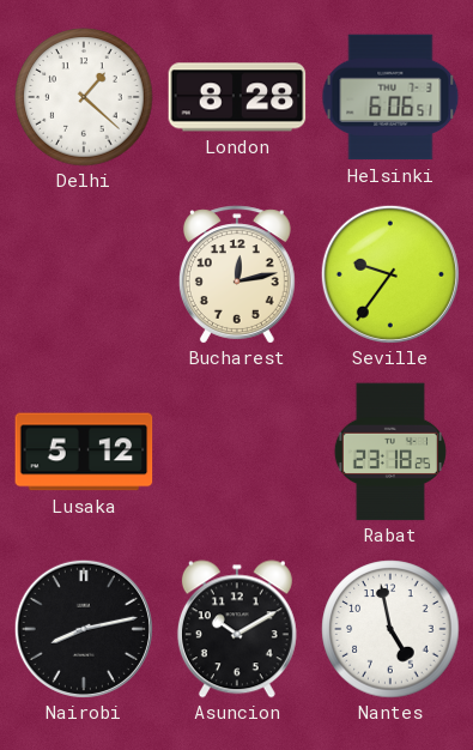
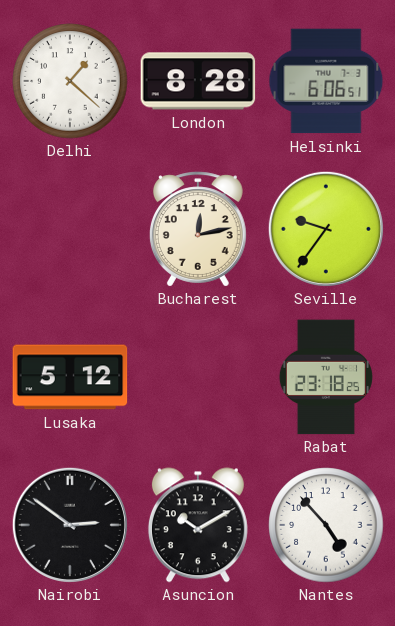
Nairobi: 8:13 -> 2:51
Nantes: 4:58 -> 4:53
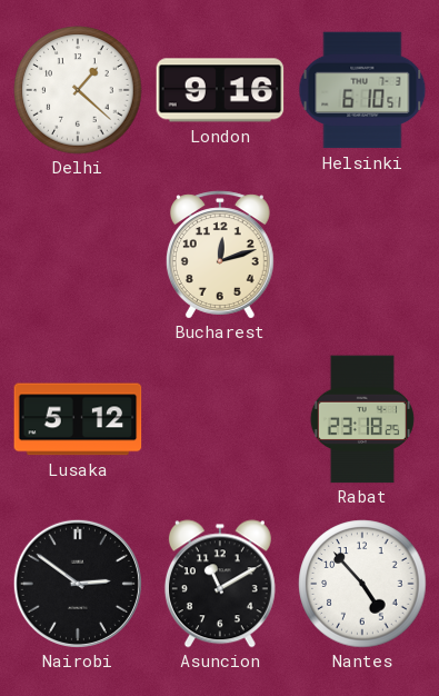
London: 8:28 -> 9:16
Helsinki: 6:06 -> 6:10
Bucharest: 12:13 -> 12:12
Seville: 9:36 -> none
Asuncion: 10:10 -> 11:10
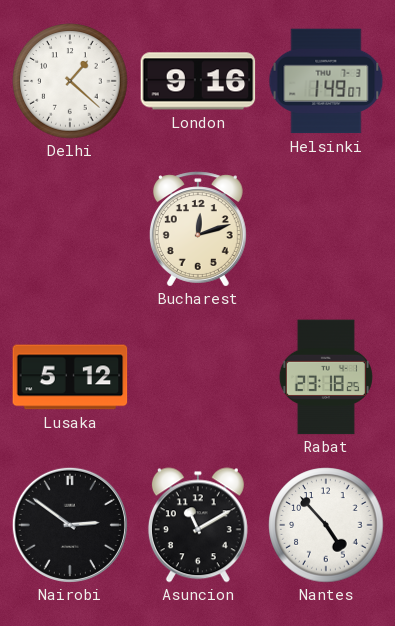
Helsinki: 6:10 -> 1:49
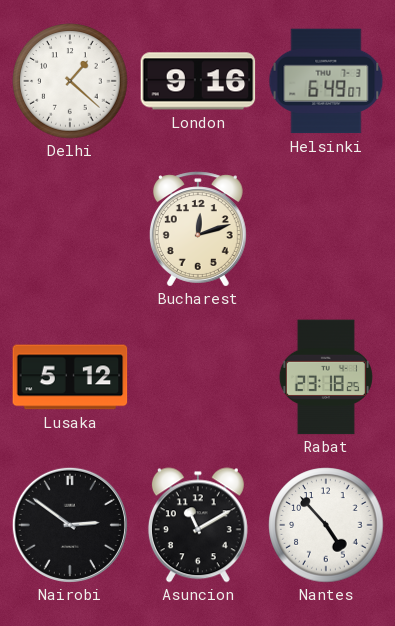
Helsinki: 1:49 -> 6:49
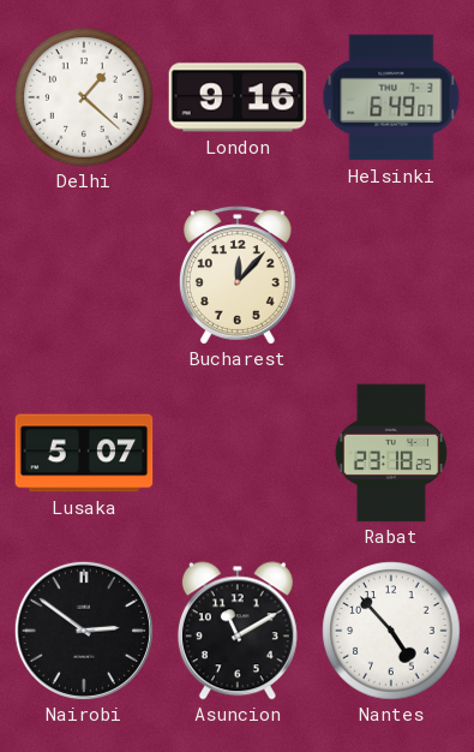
Bucharest: 12:12 -> 12:07
Lusaka: 5:12 -> 5:07
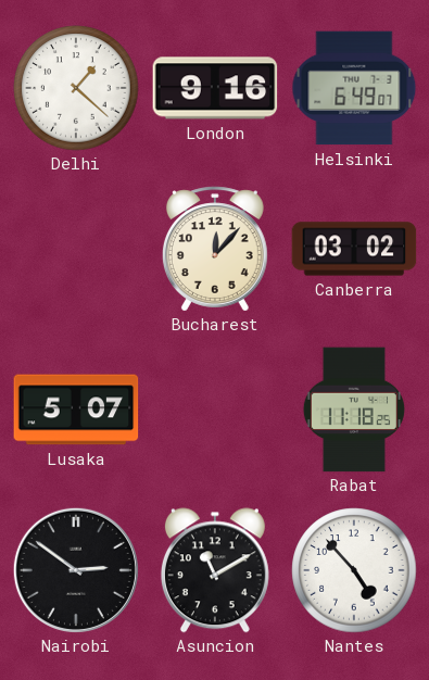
Canberra: none -> 03:02
Rabat: 23:18 -> 11:18
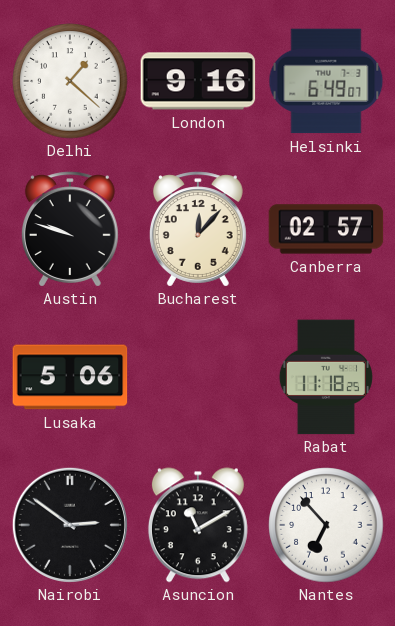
Austin: none -> 9:48
Canberra: 03:02 -> 02:57
Lusaka: 5:07 -> 5:06
Nantes: 4:53 -> 6:53
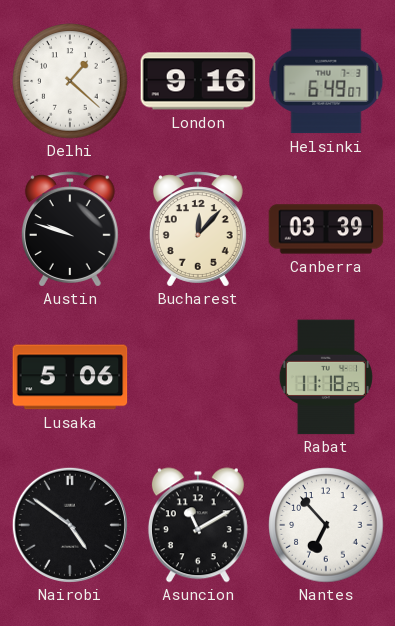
Canberra: 02:57 -> 03:39
Nairobi: 2:51 -> 4:51
